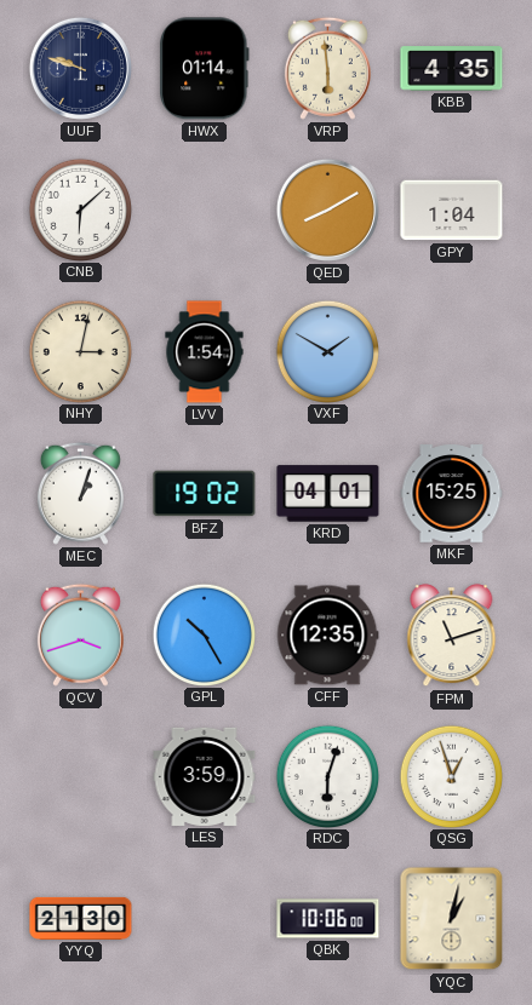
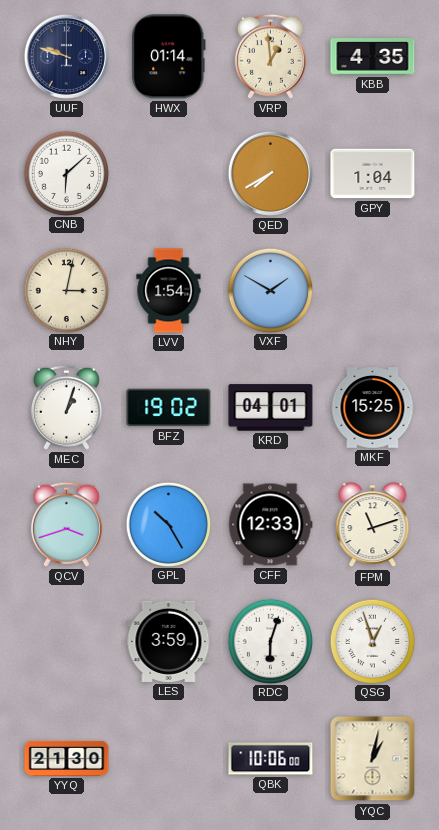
VRP: 5:59 -> 12:59
QED: 8:10 -> 7:40
CFF: 12:35 -> 12:33
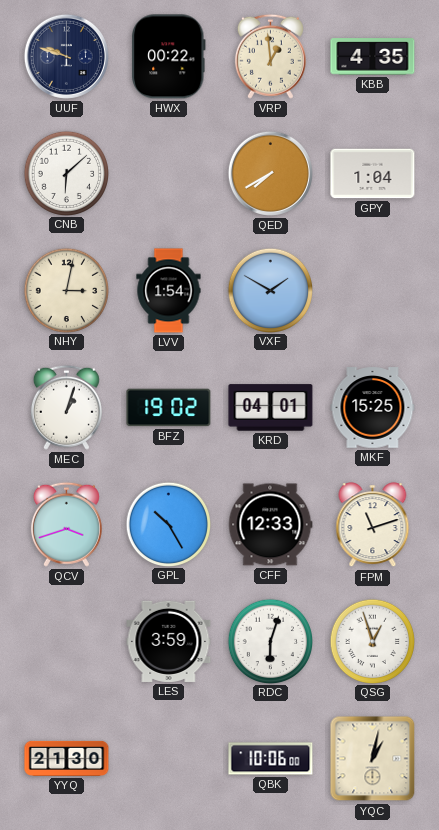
HWX: 01:14 -> 00:22
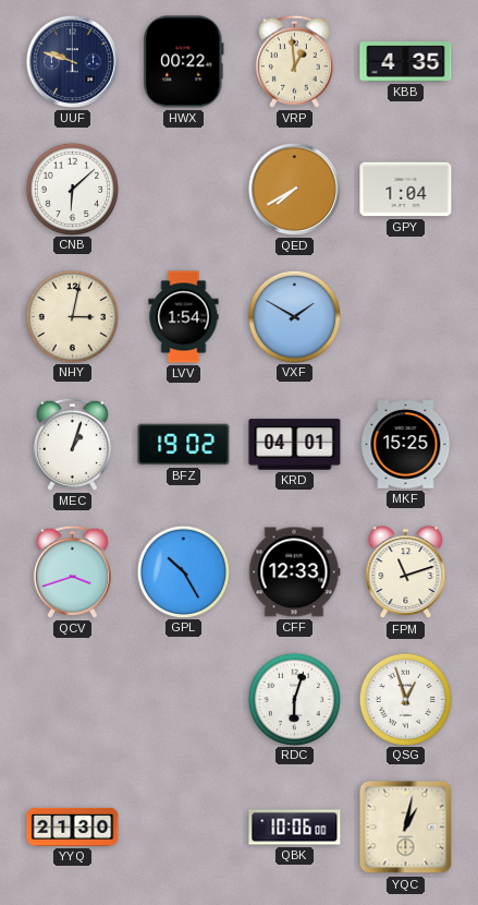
LES: 3:59 -> none
